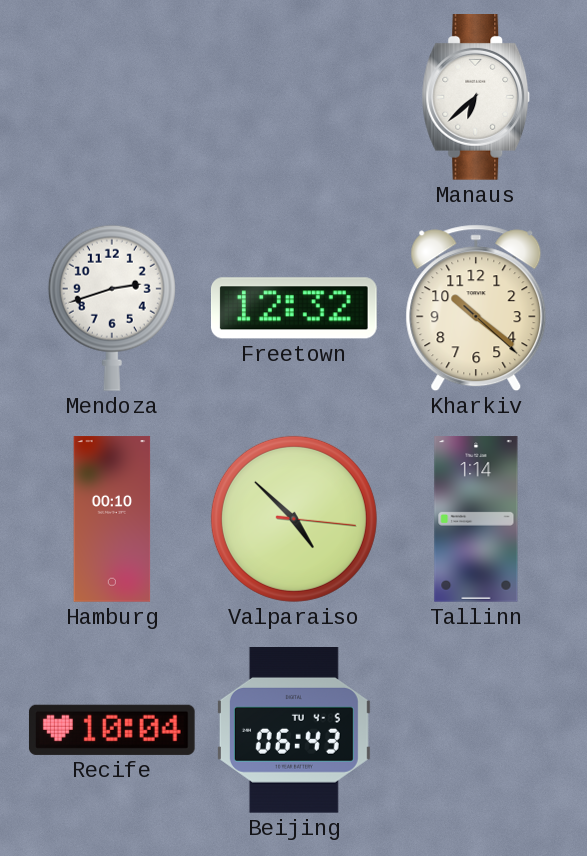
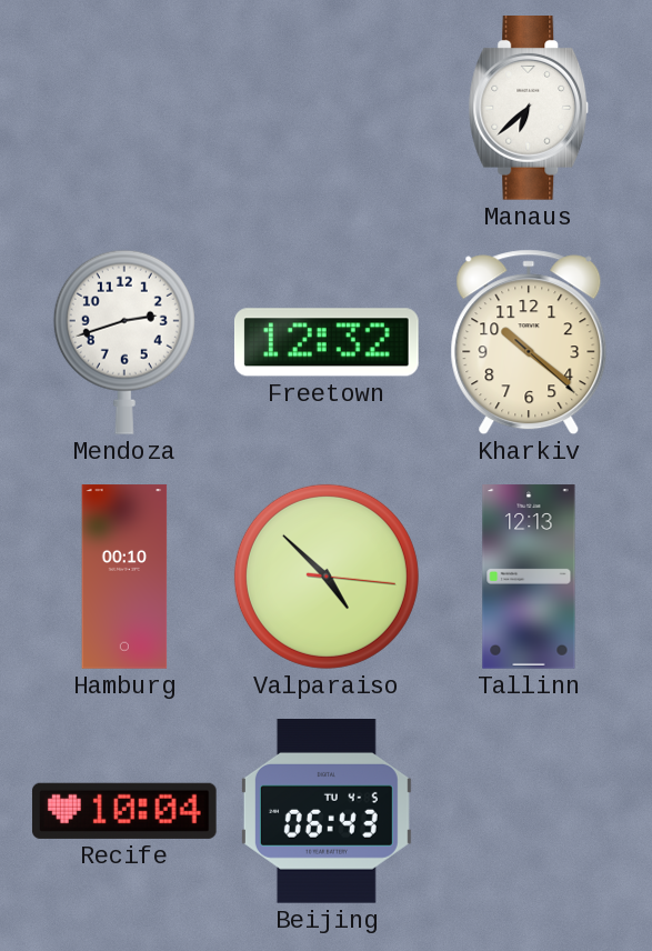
Tallinn: 1:14 -> 12:13
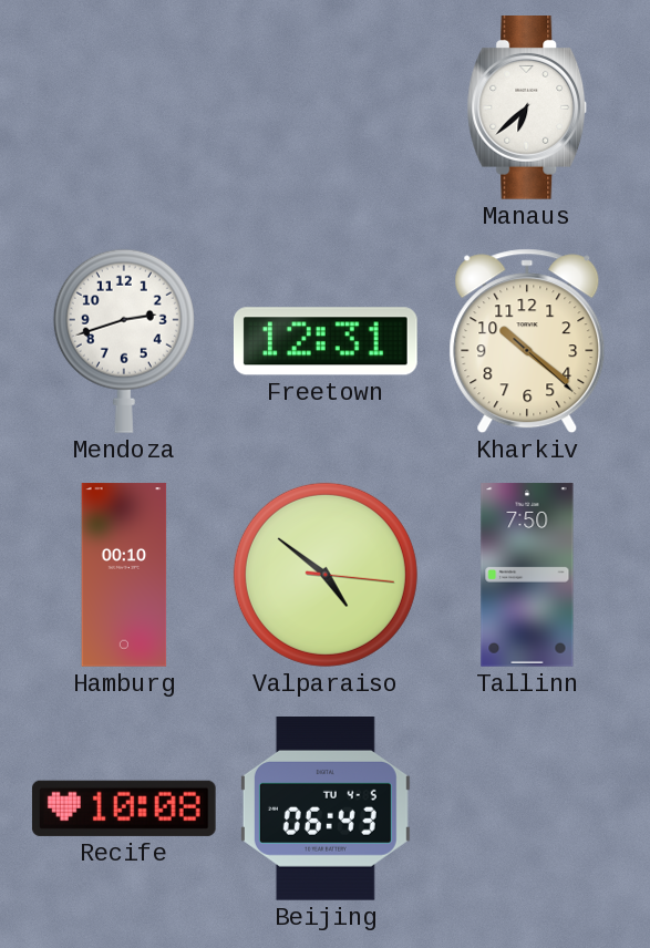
Freetown: 12:32 -> 12:31
Valparaiso: 4:52 -> 4:51
Tallinn: 12:13 -> 7:50
Recife: 10:04 -> 10:08
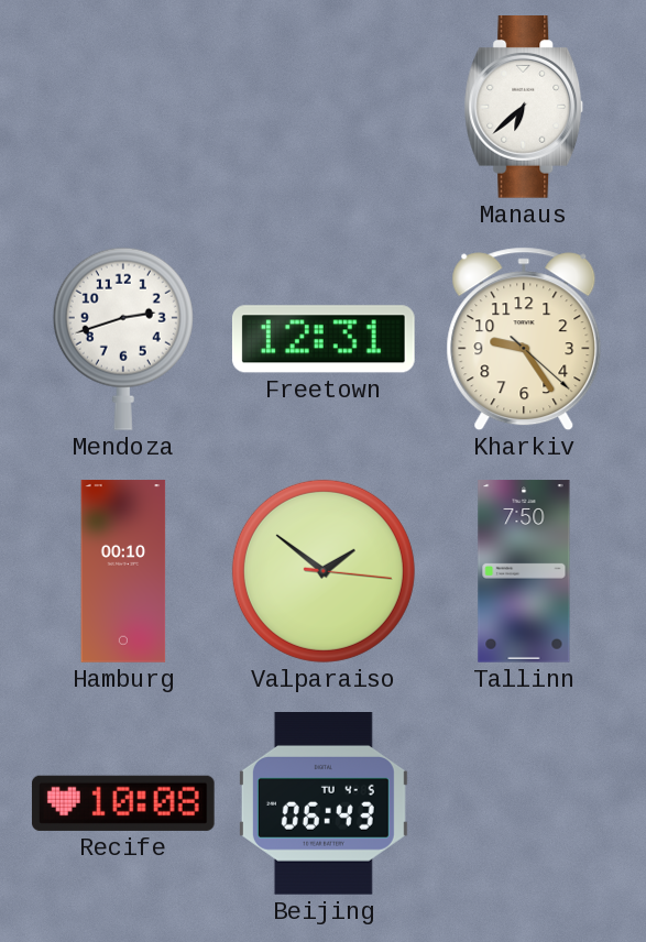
Kharkiv: 10:21 -> 9:24
Valparaiso: 4:51 -> 1:51
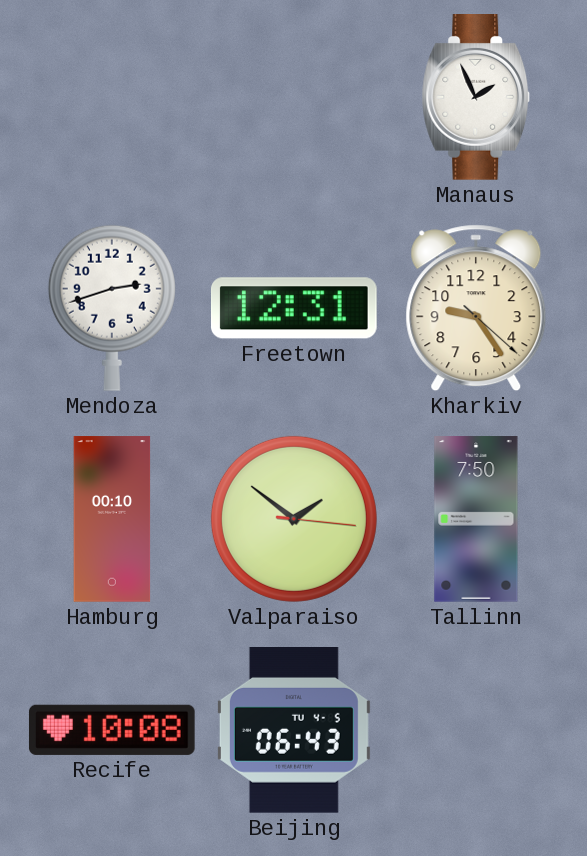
Manaus: 6:38 -> 1:56
